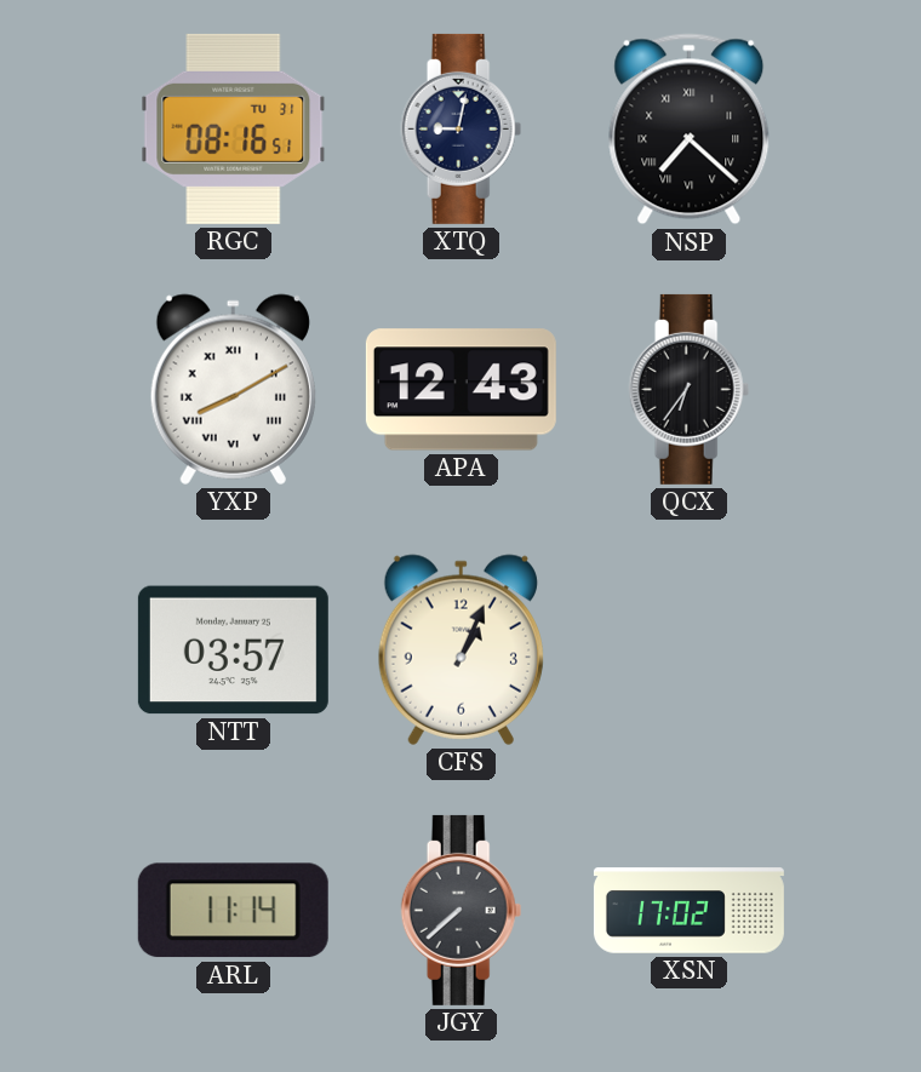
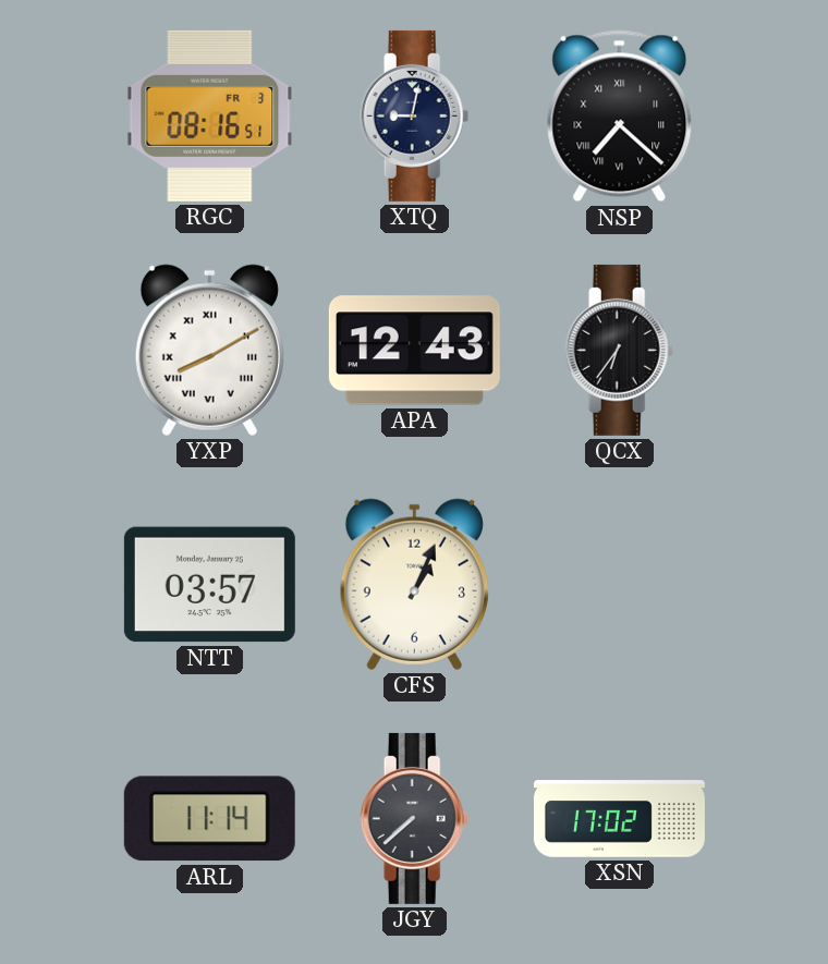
RGC date: TU 31 -> FR 3
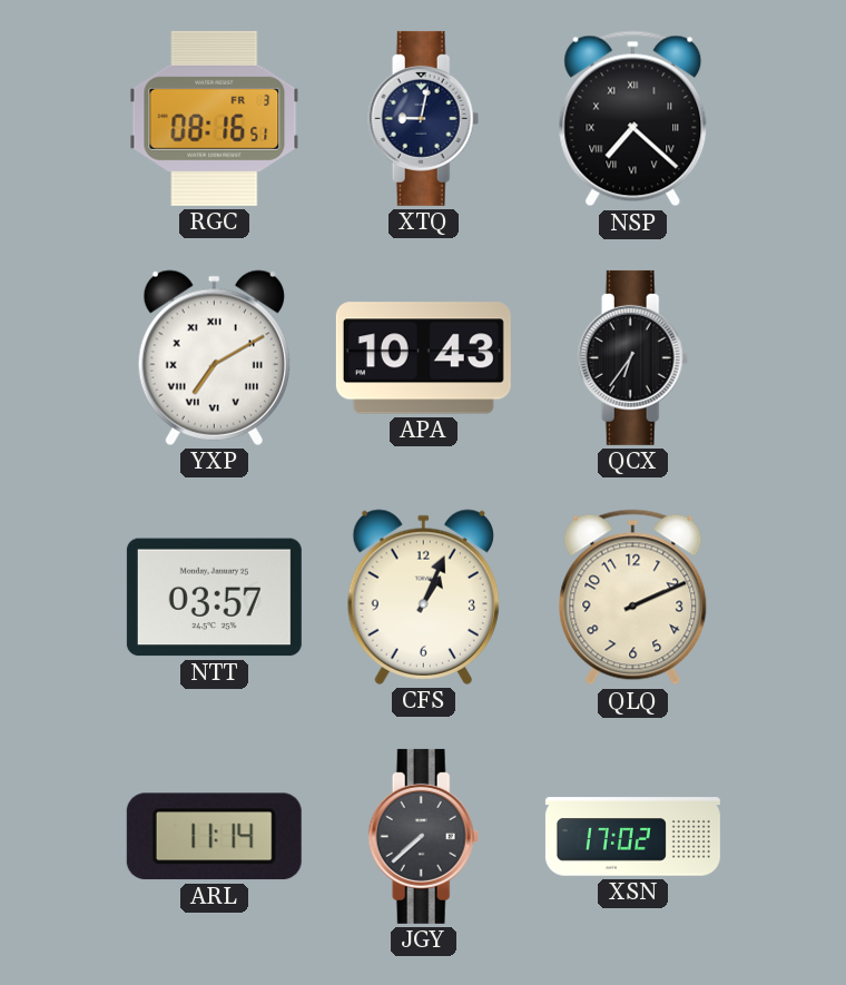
YXP: 8:10 -> 7:10
APA: 12:43 -> 10:43
QLQ: none -> 2:11
